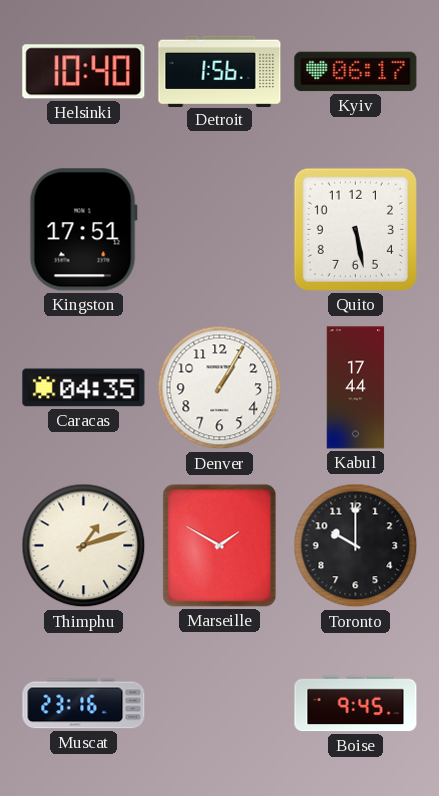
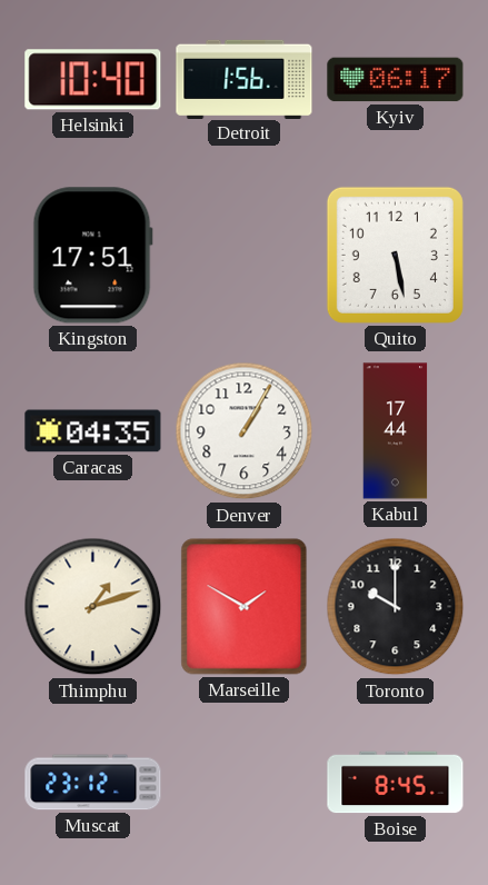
Muscat: 23:16 -> 23:12
Boise: 9:45 -> 8:45
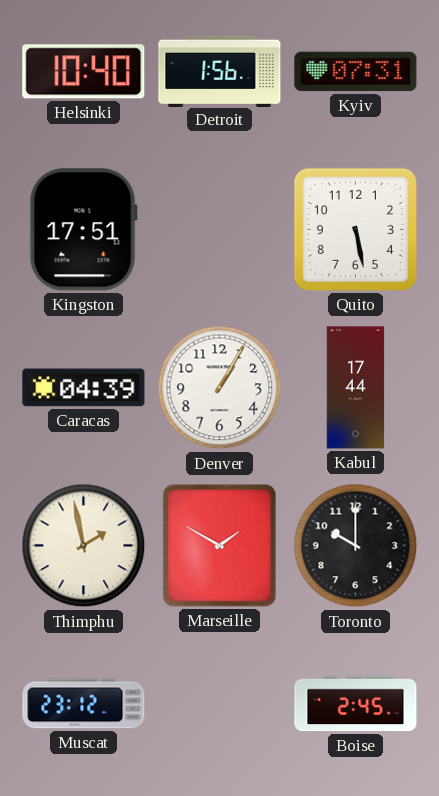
Kyiv: 06:17 -> 07:31
Caracas: 04:35 -> 04:39
Thimphu: 1:12 -> 1:58
Boise: 8:45 -> 2:45
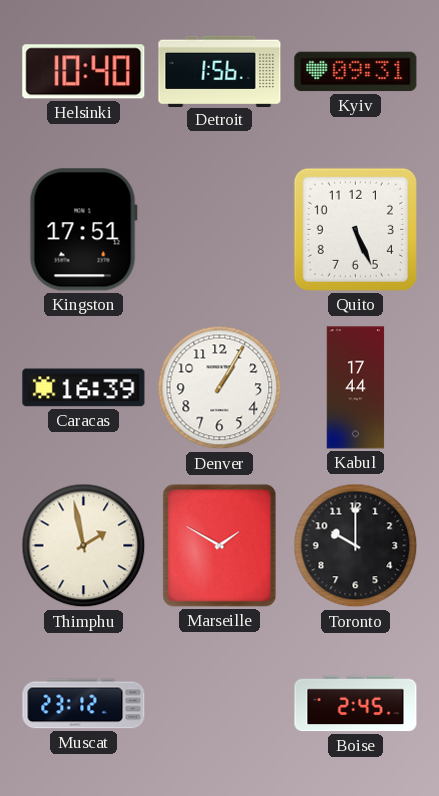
Kyiv: 07:31 -> 09:31
Quito: 5:28 -> 5:26
Caracas: 04:39 -> 16:39
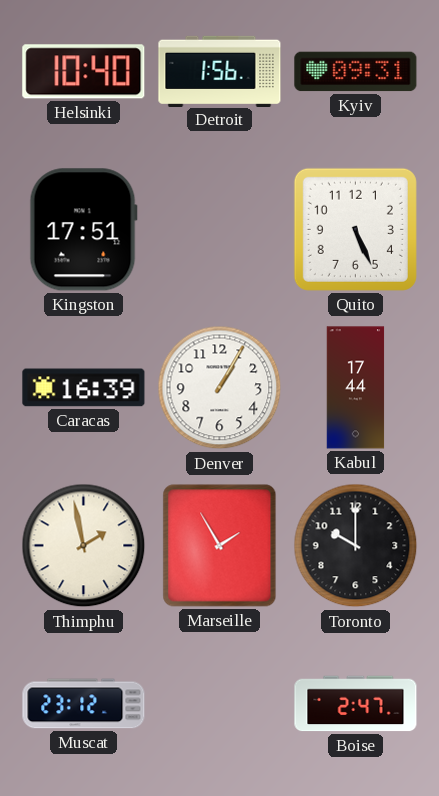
Marseille: 1:50 -> 1:55
Boise: 2:45 -> 2:47
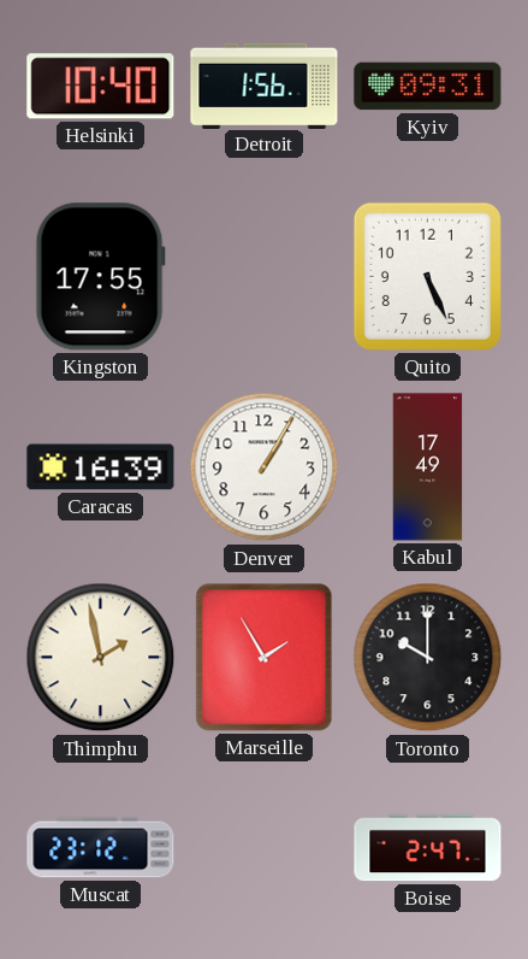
Kingston: 17:51 -> 17:55
Kabul: 17:44 -> 17:49
